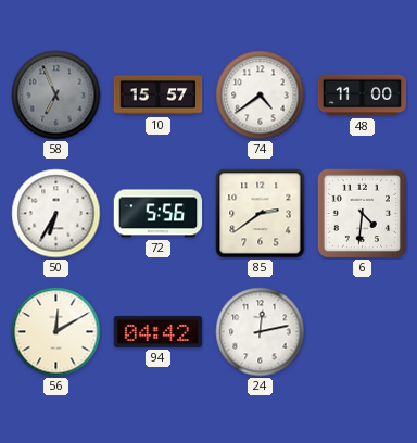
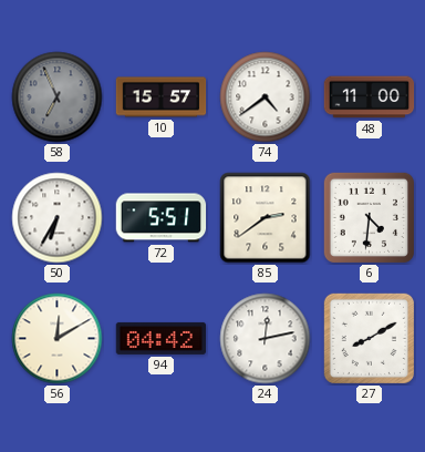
72: 5:56 -> 5:51
27: none -> 8:10
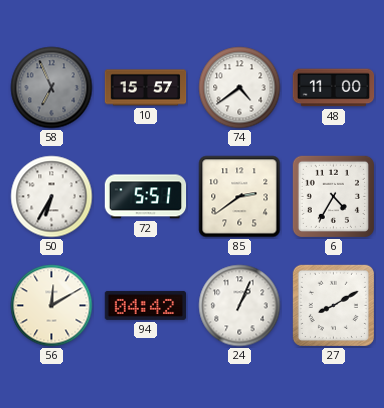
6: 4:31 -> 4:35
24: 12:13 -> 1:04
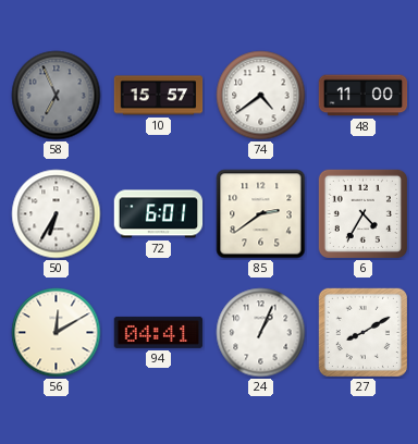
72: 5:51 -> 6:01
94: 04:42 -> 04:41
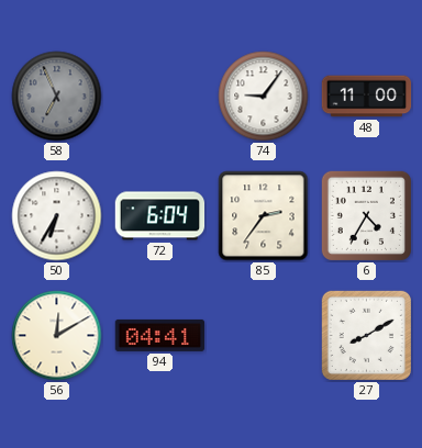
10: 15:57 -> none
74: 4:39 -> 9:06
72: 6:01 -> 6:04
85: 2:39 -> 2:36
24: 1:04 -> none
